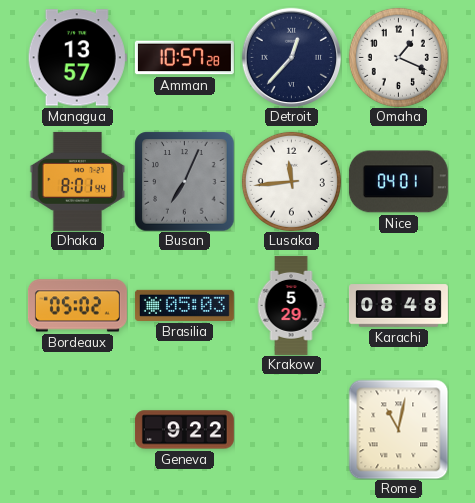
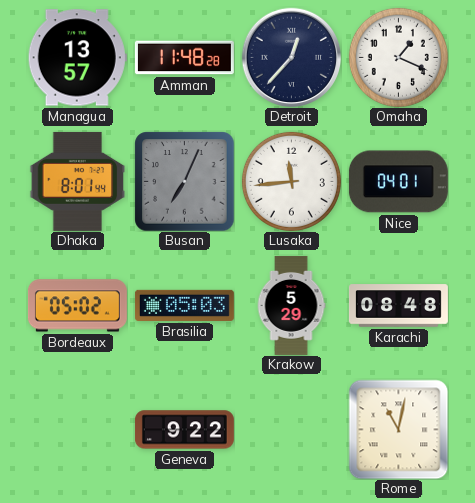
Amman: 10:57 -> 11:48
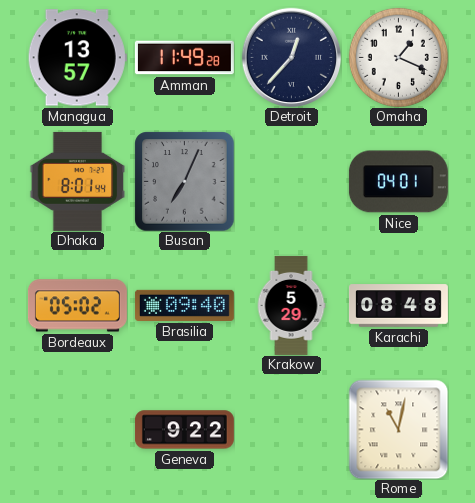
Amman: 11:48 -> 11:49
Lusaka: 11:44 -> none
Brasilia: 05:03 -> 09:40
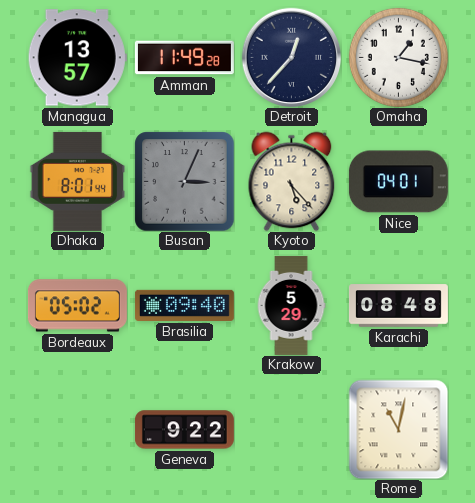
Omaha: 1:19 -> 1:17
Busan: 7:04 -> 3:04
Kyoto: none -> 5:23
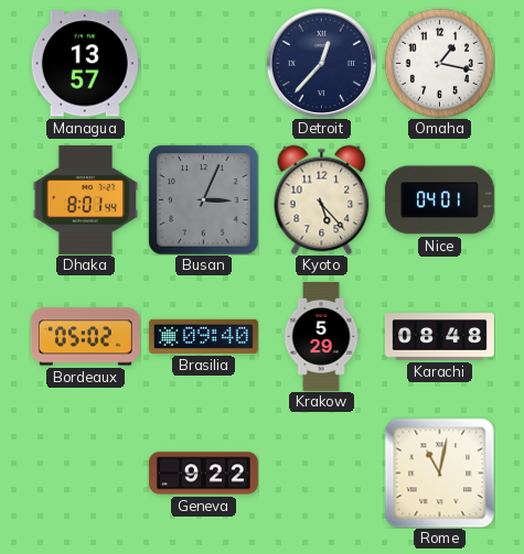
Amman: 11:49 -> none
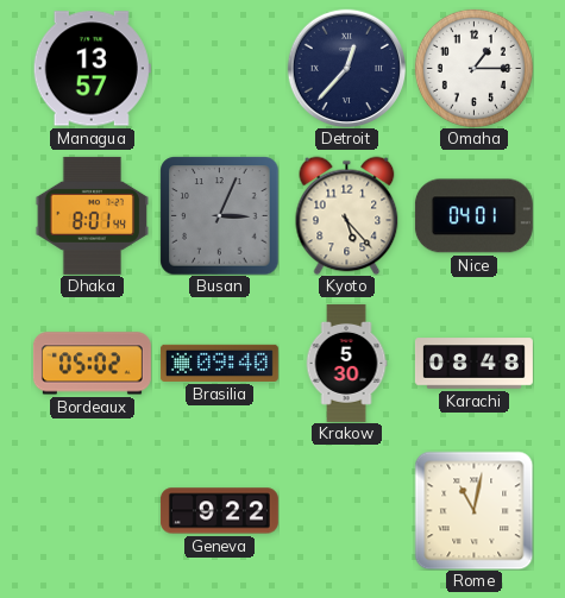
Omaha: 1:17 -> 1:15
Krakow: 5:29 -> 5:30
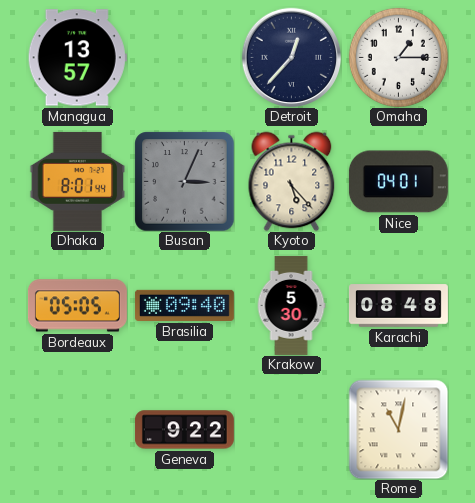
Bordeaux: 05:02 -> 05:05
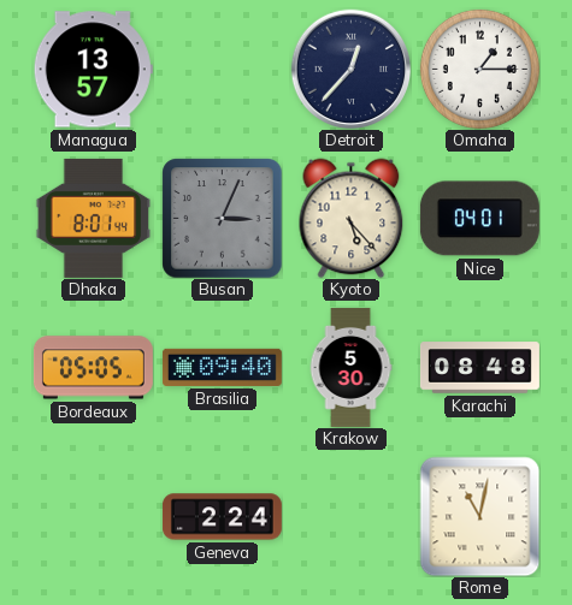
Geneva: 9:22 -> 2:24
